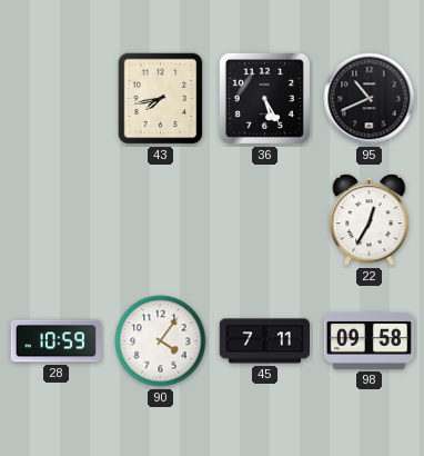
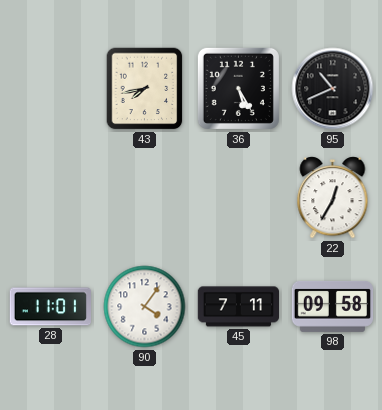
28: 10:59 -> 11:01
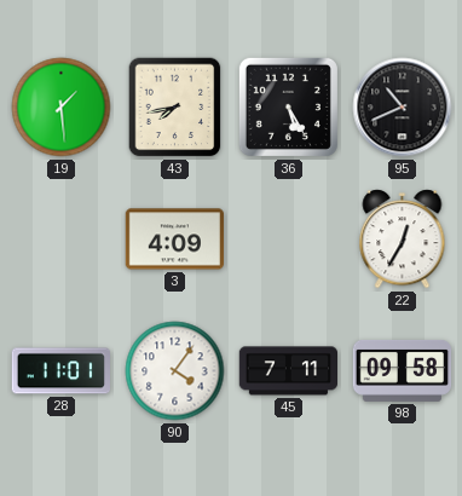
19: none -> 1:29
3: none -> 4:09
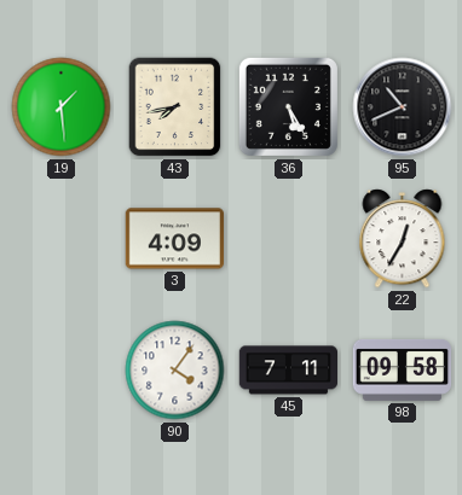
28: 11:01 -> none
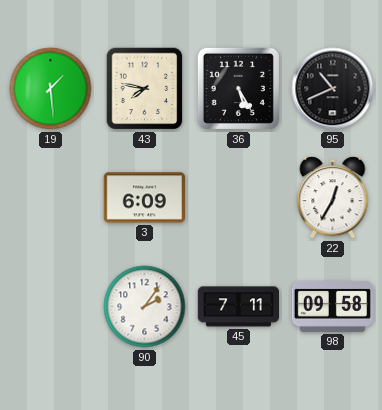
43: 7:43 -> 7:47
3: 4:09 -> 6:09
90: 4:06 -> 2:06
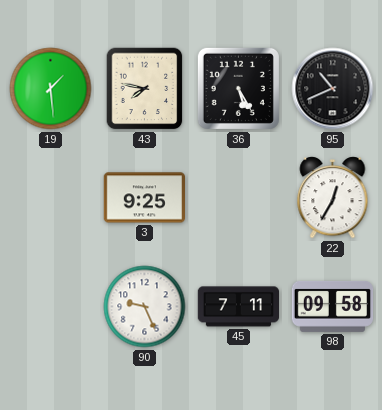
3: 6:09 -> 9:25
90: 2:06 -> 9:26
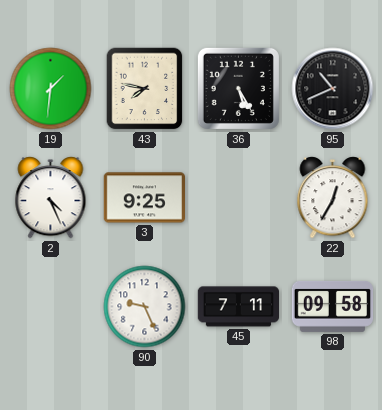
19: 1:29 -> 1:31
2: none -> 4:26
